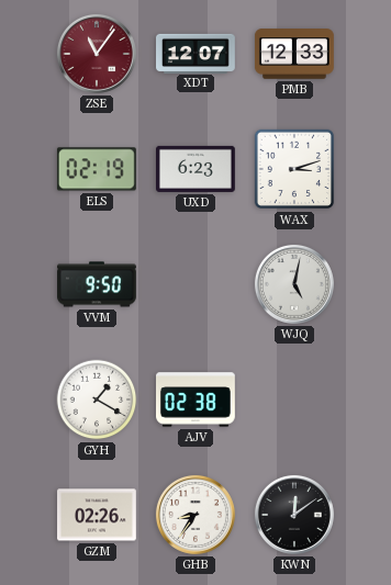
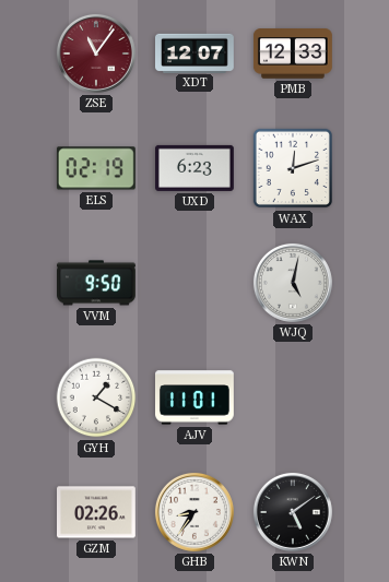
WAX: 3:12 -> 12:12
AJV: 02:38 -> 11:01
KWN: 12:09 -> 5:09
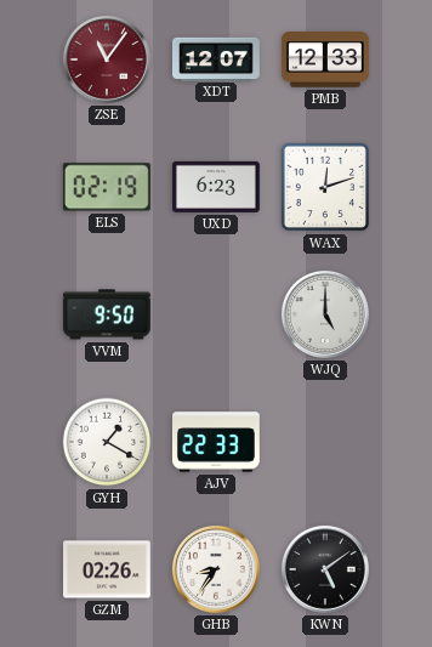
WJQ: 5:02 -> 5:00
AJV: 11:01 -> 22:33
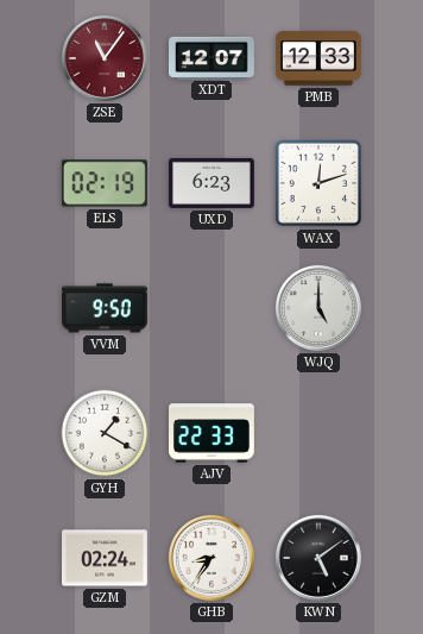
GZM: 02:26 -> 02:24
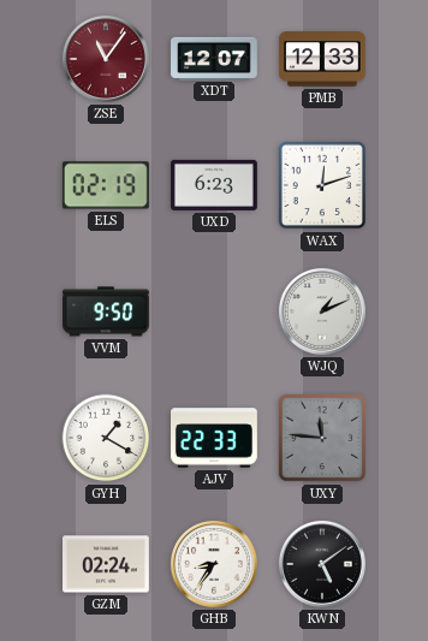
WJQ: 5:00 -> 1:11
UXY: none -> 11:46
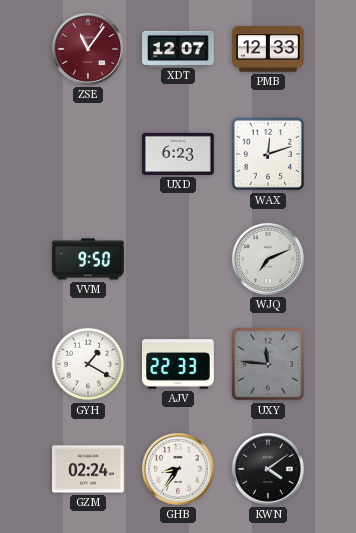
ELS: 02:19 -> none
WJQ: 1:11 -> 7:11
KWN: 5:09 -> 4:09
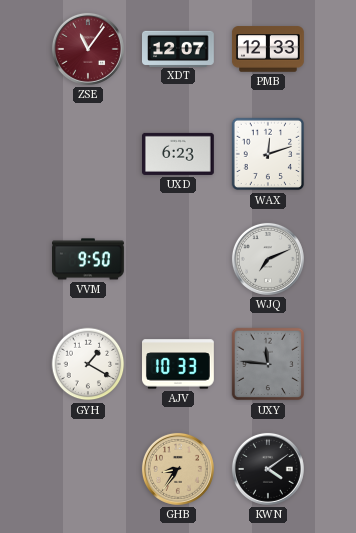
AJV: 22:33 -> 10:33
GZM: 02:24 -> none
GHB dial: white -> champagne
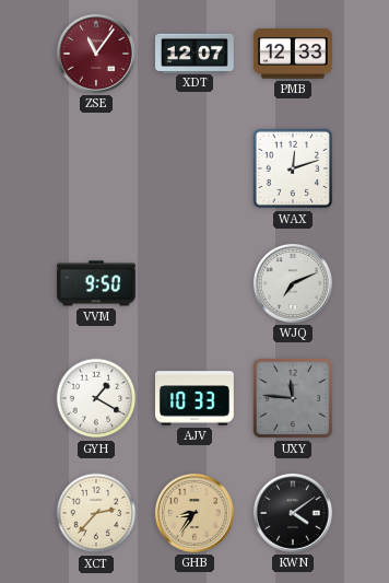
UXD: 6:23 -> none
XCT: none -> 2:37
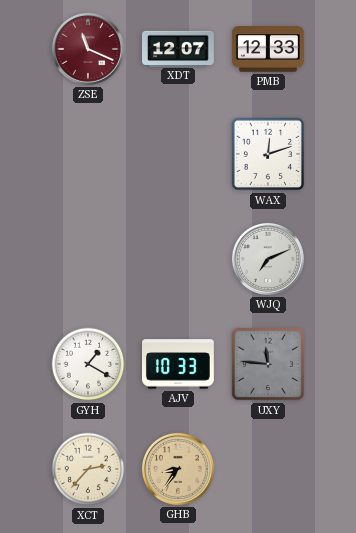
ZSE: 11:06 -> 11:19
VVM: 9:50 -> none
KWN: 4:09 -> none
